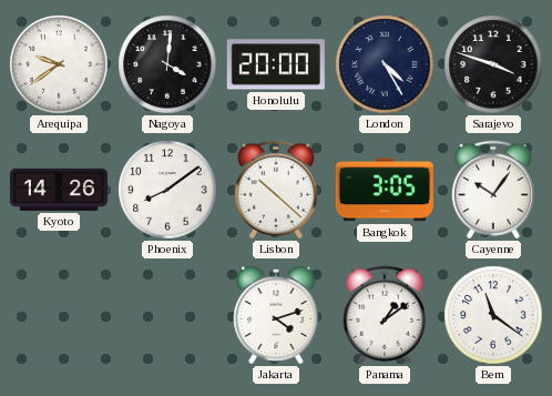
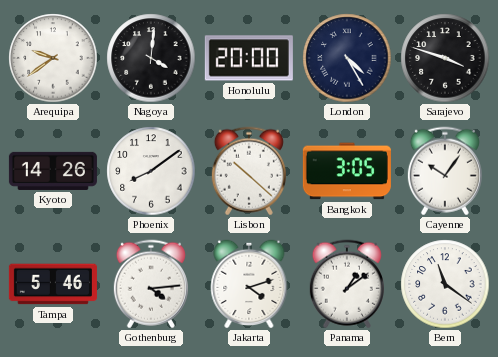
Tampa: none -> 5:46
Gothenburg: none -> 4:14
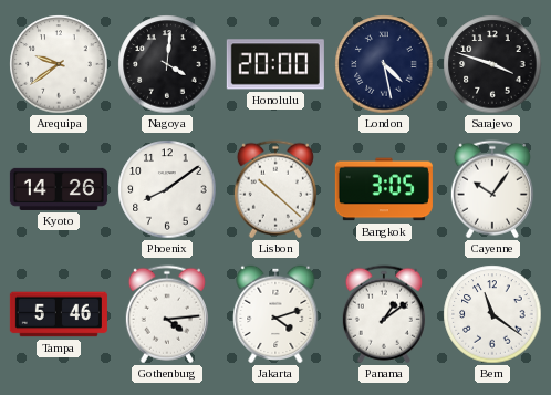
London: 4:25 -> 4:28
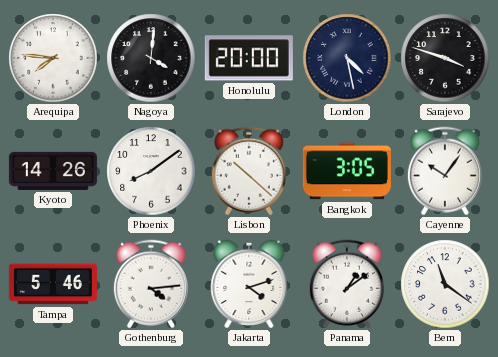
Arequipa: 9:39 -> 7:46
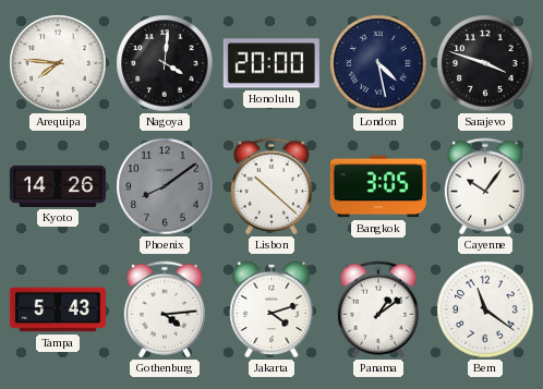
Phoenix dial: white -> grey
Tampa: 5:46 -> 5:43
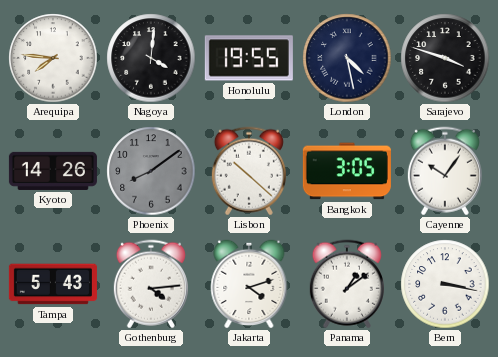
Honolulu: 20:00 -> 19:55
Bern: 11:21 -> 3:17
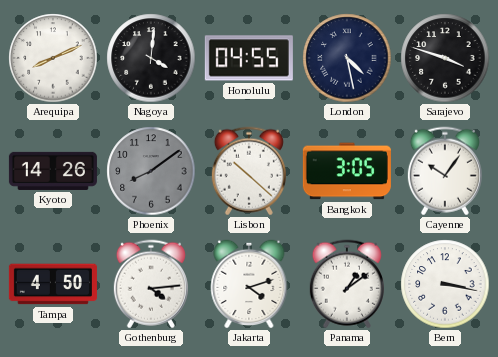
Arequipa: 7:46 -> 8:11
Honolulu: 19:55 -> 04:55
Tampa: 5:43 -> 4:50
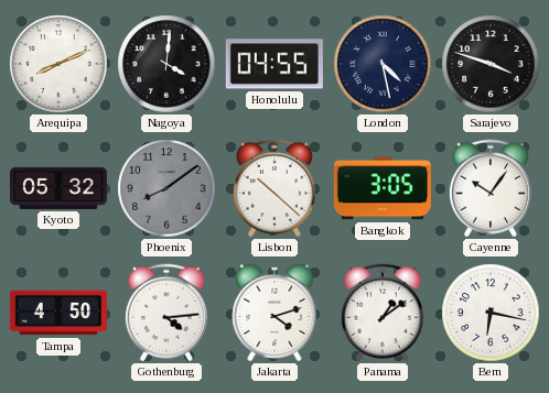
Kyoto: 14:26 -> 05:32
Bern: 3:17 -> 6:17
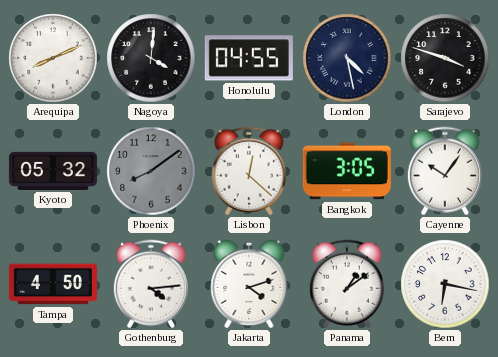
Lisbon: 10:22 -> 12:22
